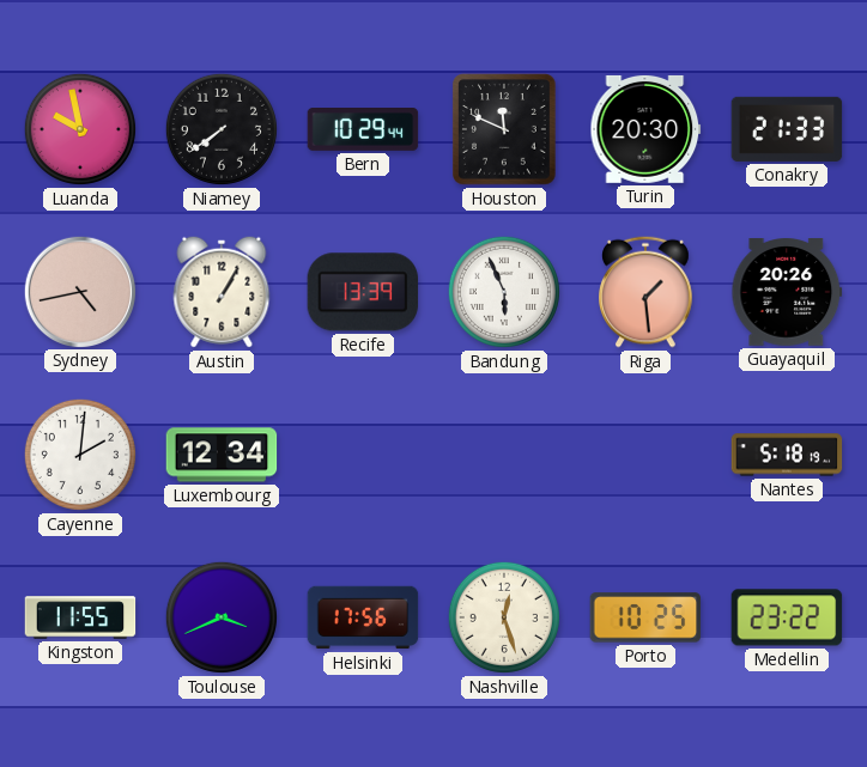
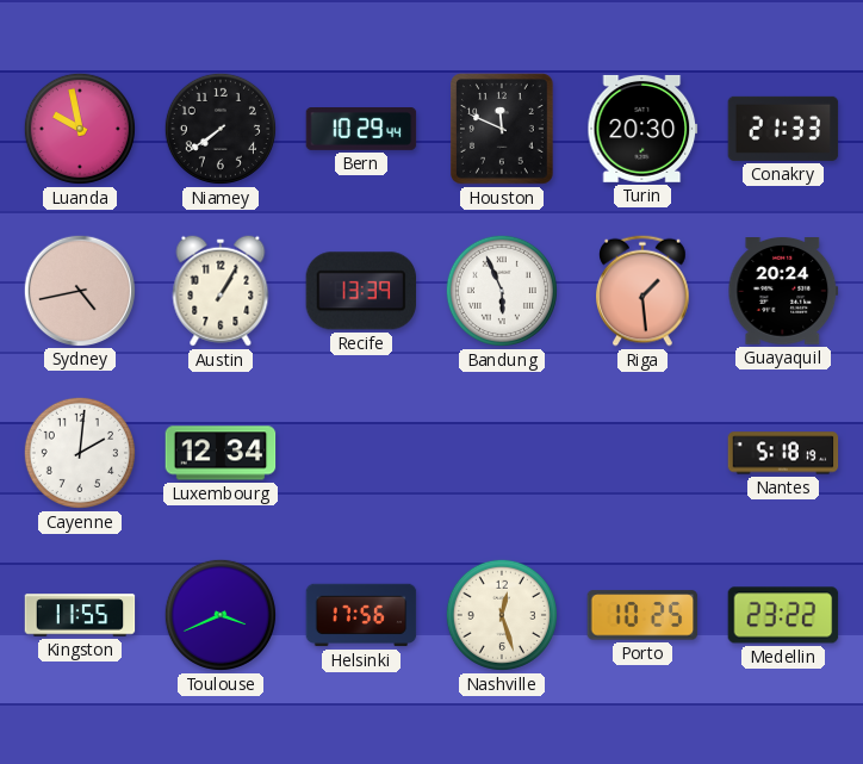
Guayaquil: 20:26 -> 20:24
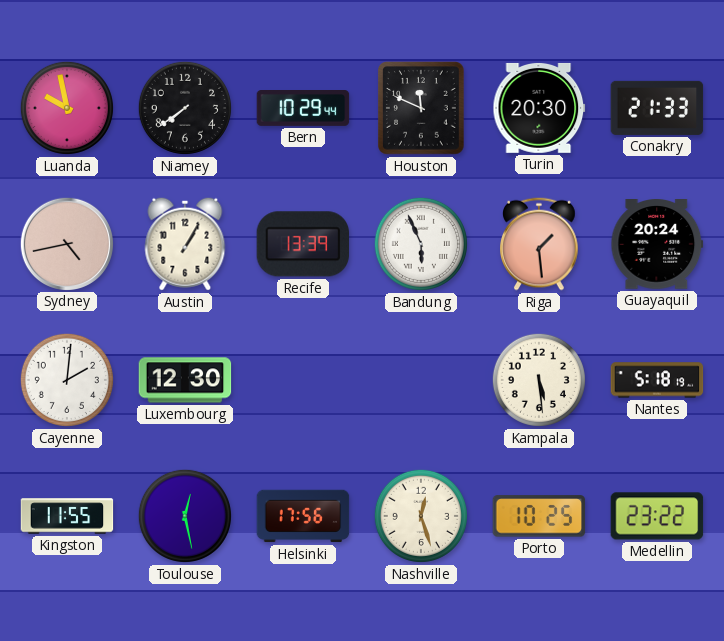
Luxembourg: 12:34 -> 12:30
Kampala: none -> 5:29
Toulouse: 3:41 -> 12:28
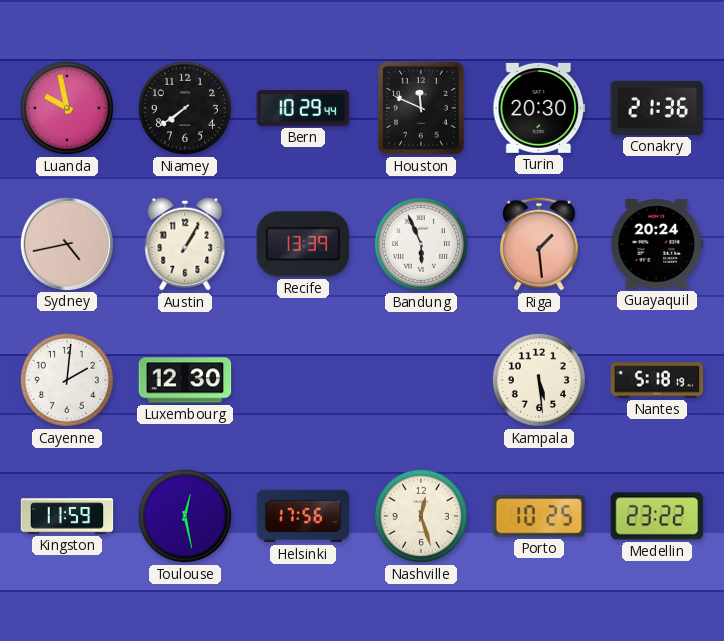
Conakry: 21:33 -> 21:36
Kingston: 11:55 -> 11:59
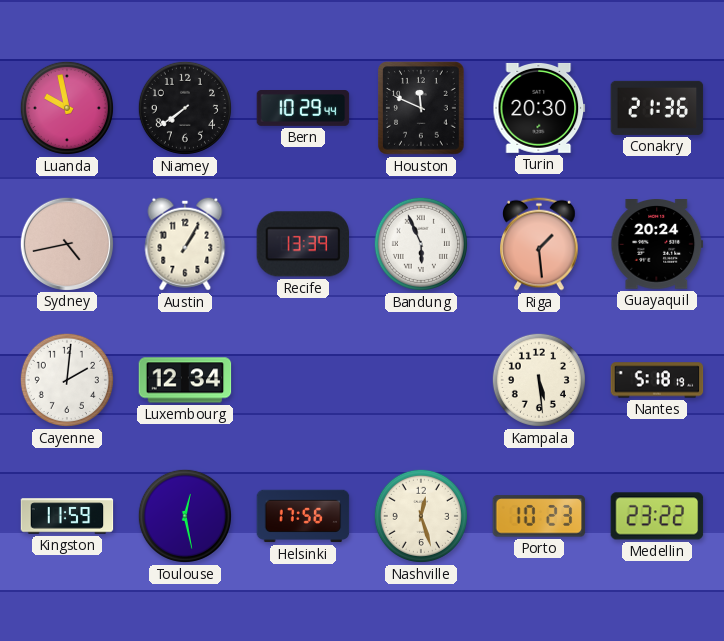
Luxembourg: 12:30 -> 12:34
Porto: 10:25 -> 10:23
